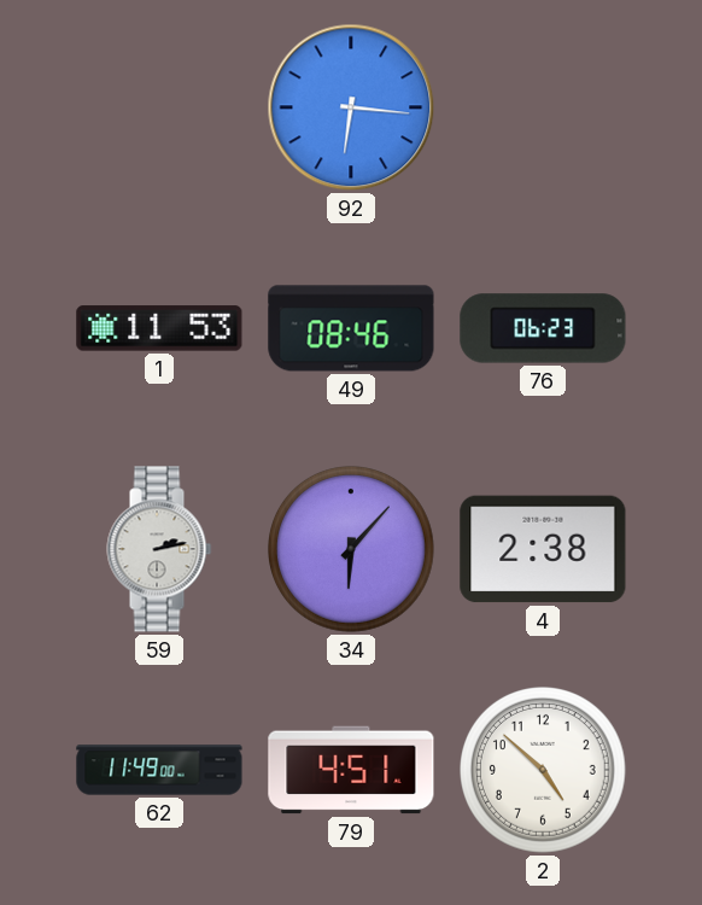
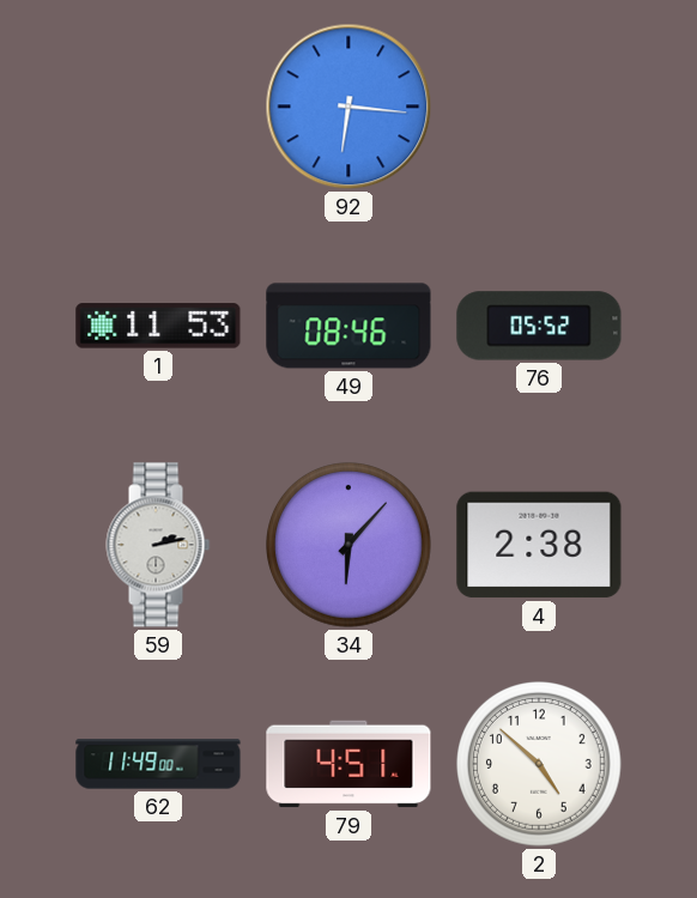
76: 06:23 -> 05:52
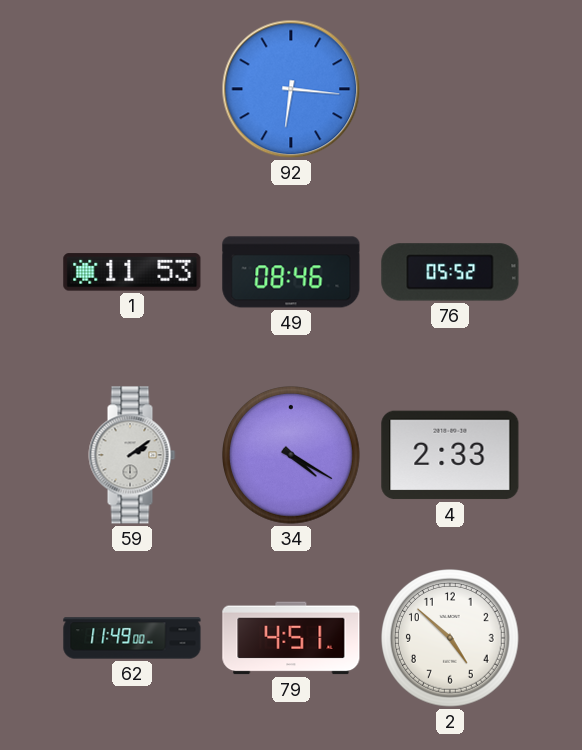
59: 2:13 -> 2:09
34: 6:07 -> 4:20
4: 2:38 -> 2:33
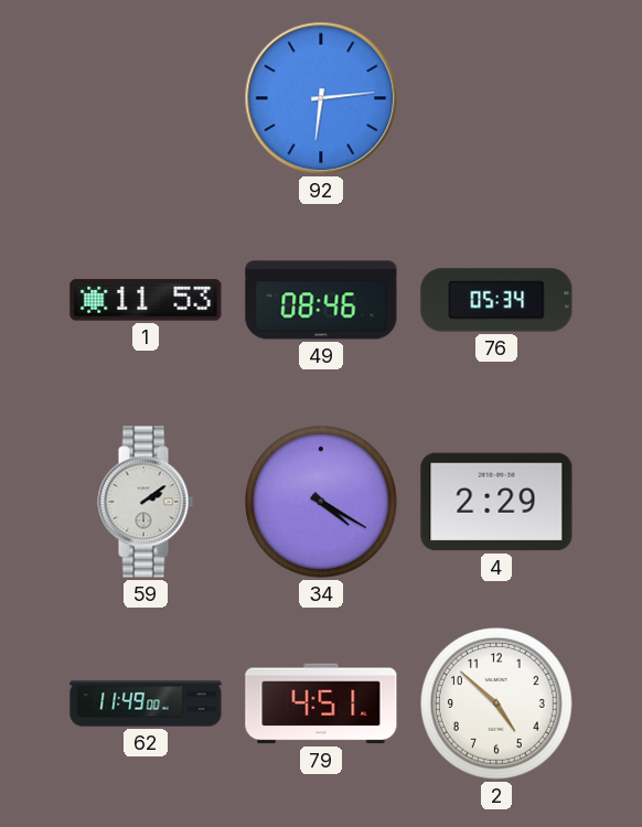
92: 6:16 -> 6:14
76: 05:52 -> 05:34
4: 2:33 -> 2:29
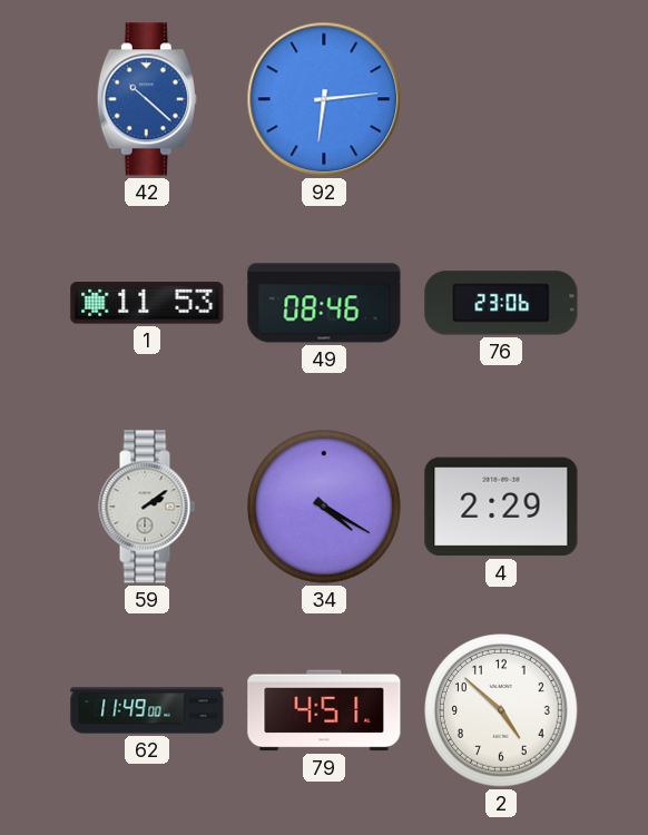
42: none -> 10:22
76: 05:34 -> 23:06
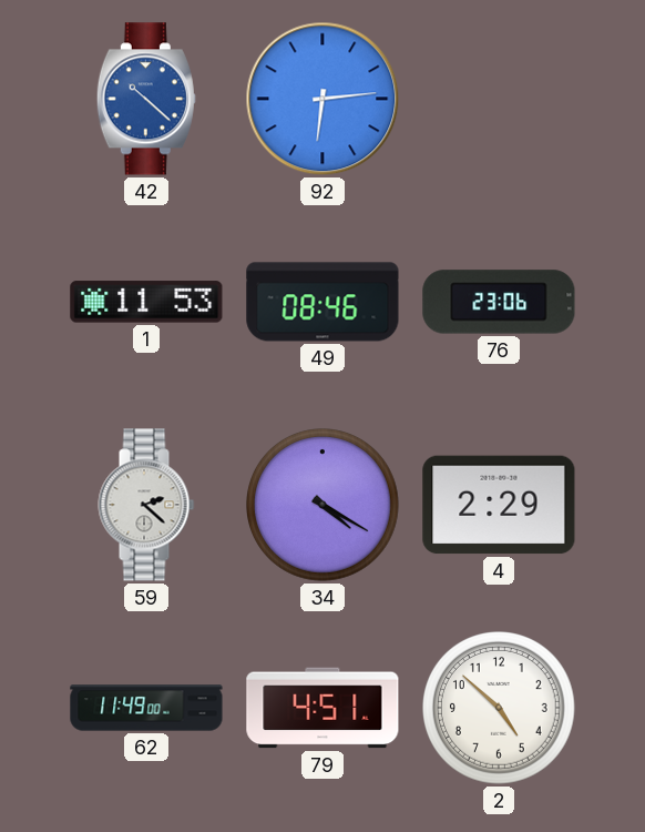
59: 2:09 -> 2:22
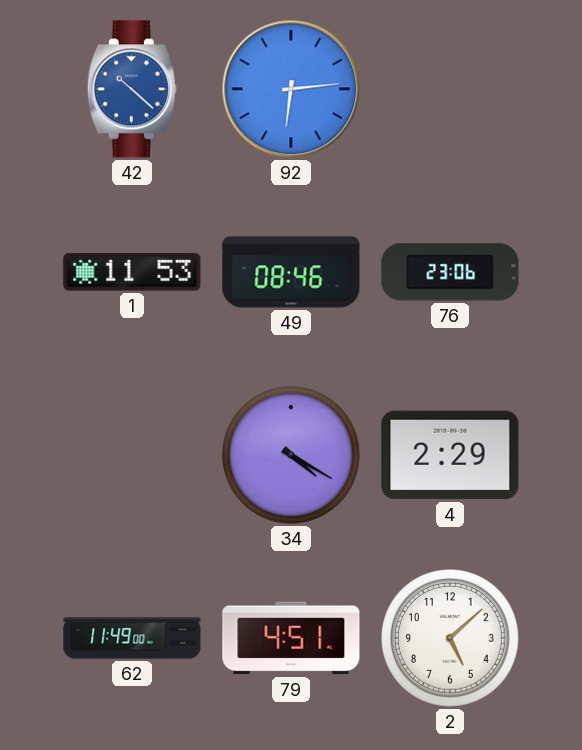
59: 2:22 -> none
2: 4:52 -> 5:08
